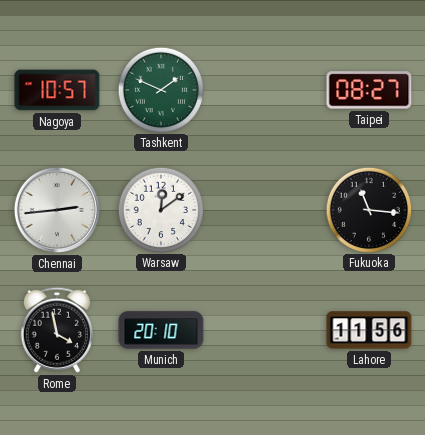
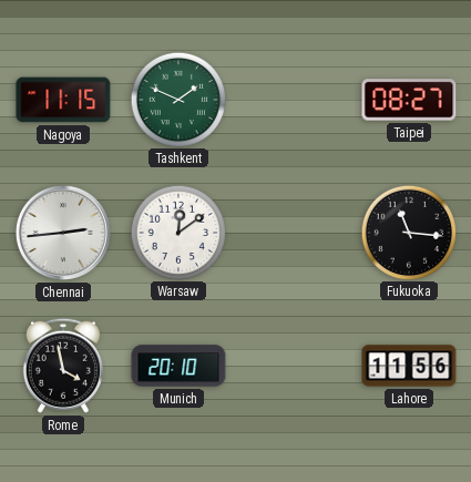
Nagoya: 10:57 -> 11:15
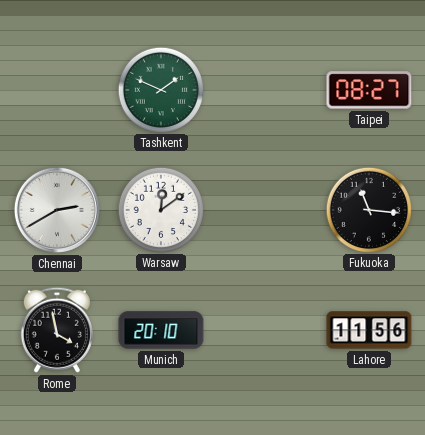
Nagoya: 11:15 -> none
Chennai: 2:44 -> 2:40
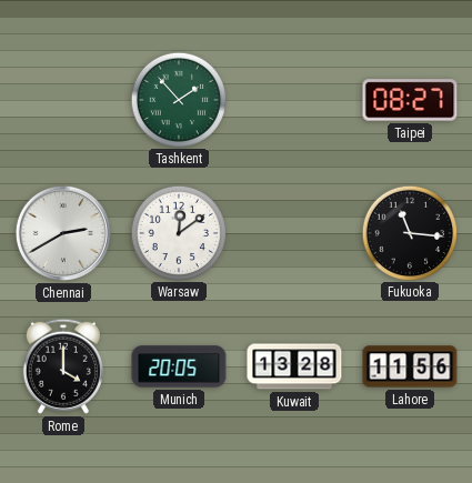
Tashkent: 1:49 -> 1:53
Rome: 3:58 -> 4:00
Munich: 20:10 -> 20:05
Kuwait: none -> 13:28
